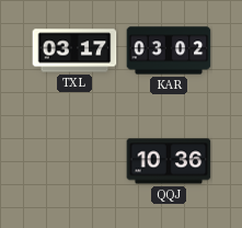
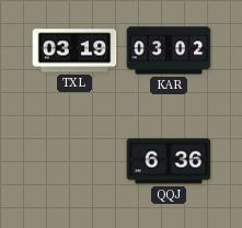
TXL: 03:17 -> 03:19
QQJ: 10:36 -> 6:36
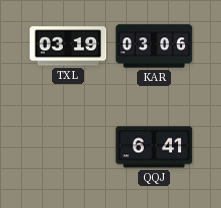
KAR: 03:02 -> 03:06
QQJ: 6:36 -> 6:41
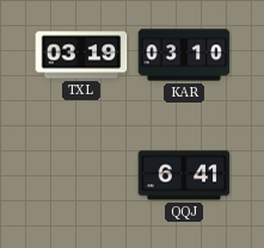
KAR: 03:06 -> 03:10
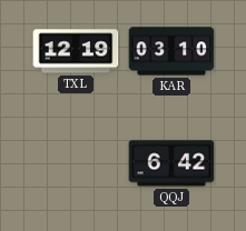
TXL: 03:19 -> 12:19
QQJ: 6:41 -> 6:42
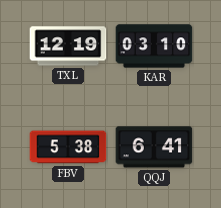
FBV: none -> 5:38
QQJ: 6:42 -> 6:41
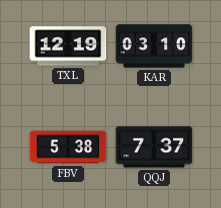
QQJ: 6:41 -> 7:37
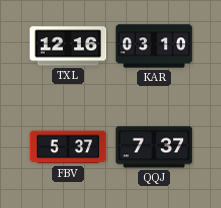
TXL: 12:19 -> 12:16
FBV: 5:38 -> 5:37
